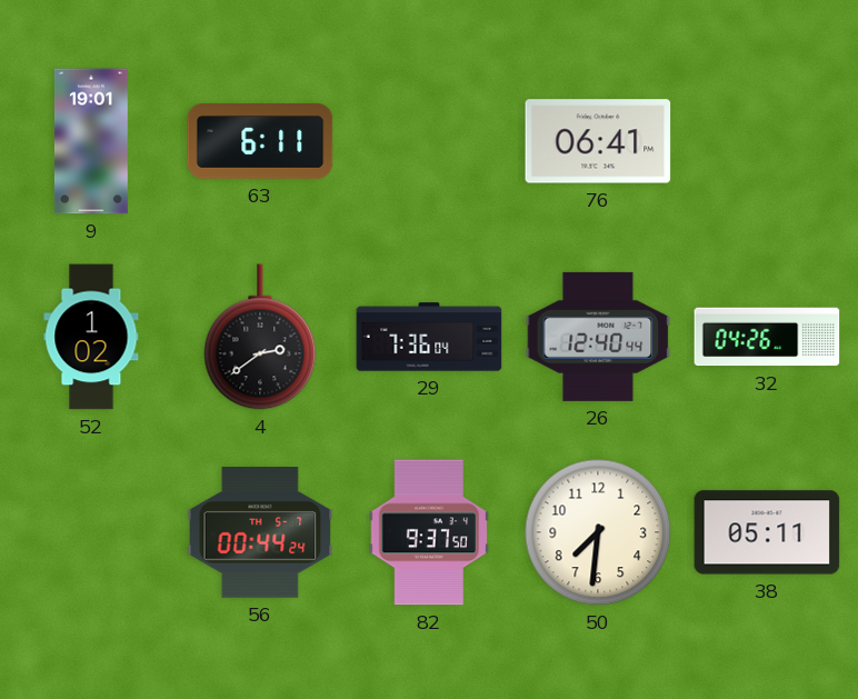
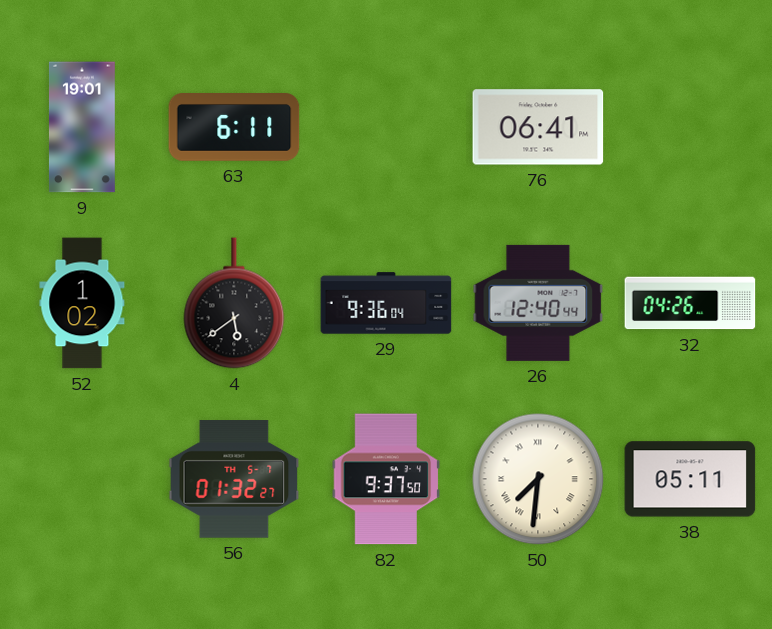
4: 2:39 -> 5:39
29: 7:36 -> 9:36
56: 00:44 -> 01:32
50 numerals: Arabic -> Roman
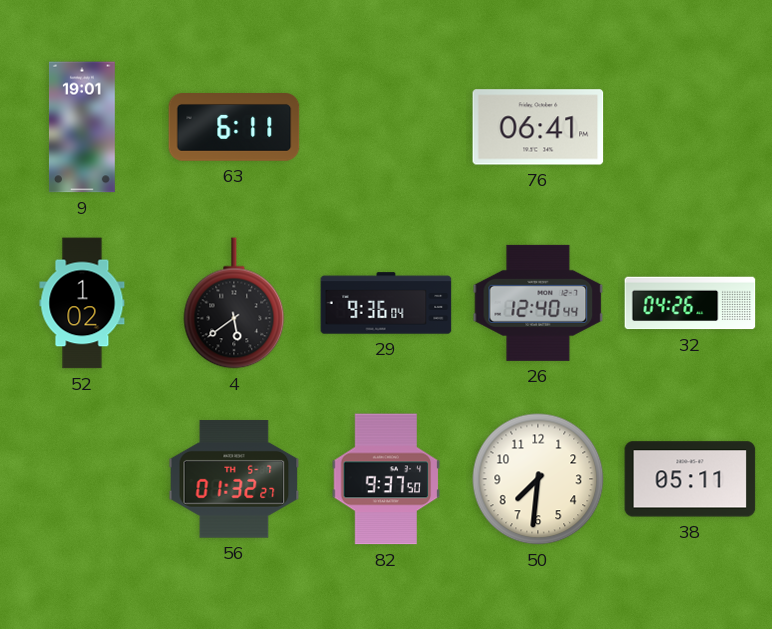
50 numerals: Roman -> Arabic
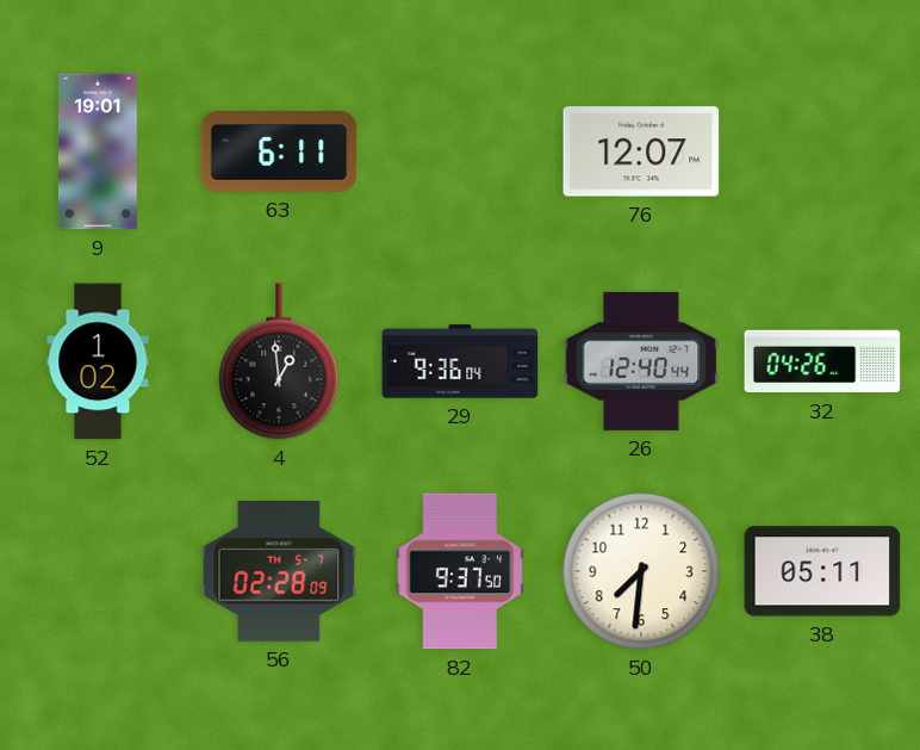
76: 06:41 -> 12:07
4: 5:39 -> 12:59
56: 01:32 -> 02:28
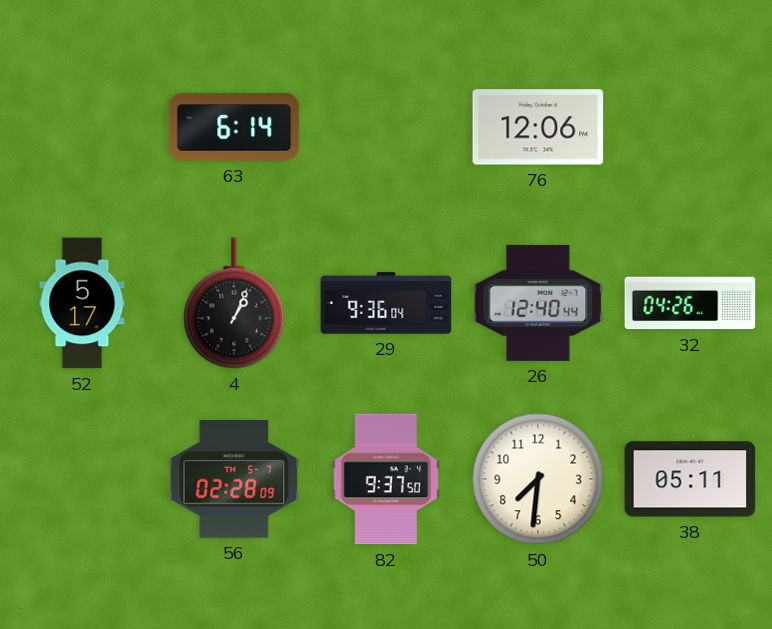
9: 19:01 -> none
63: 6:11 -> 6:14
76: 12:07 -> 12:06
52: 1:02 -> 5:17
4: 12:59 -> 1:04
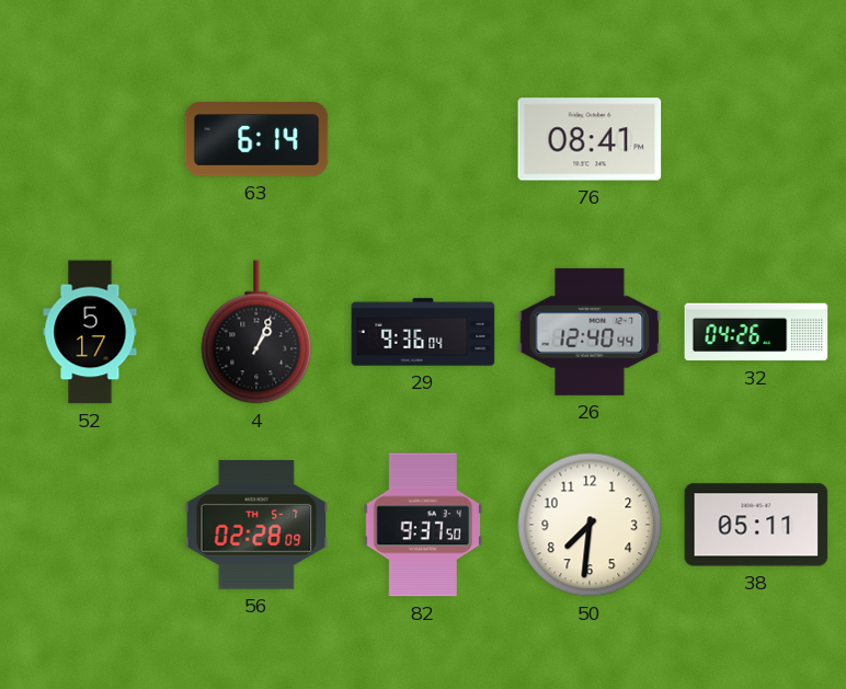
76: 12:06 -> 08:41
